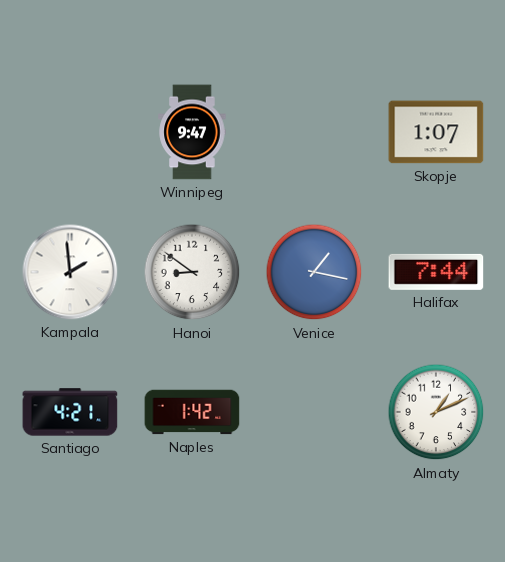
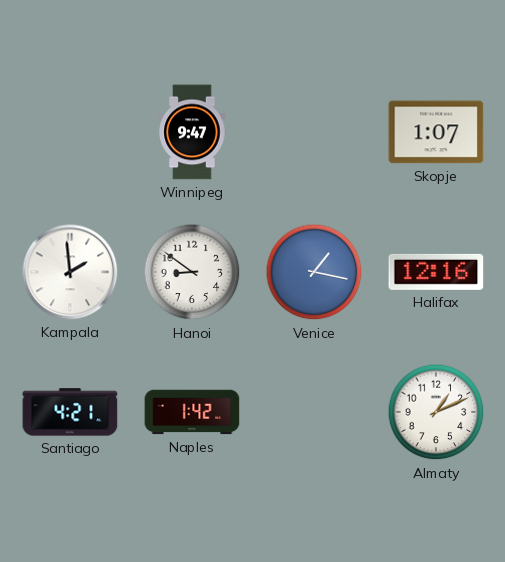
Halifax: 7:44 -> 12:16
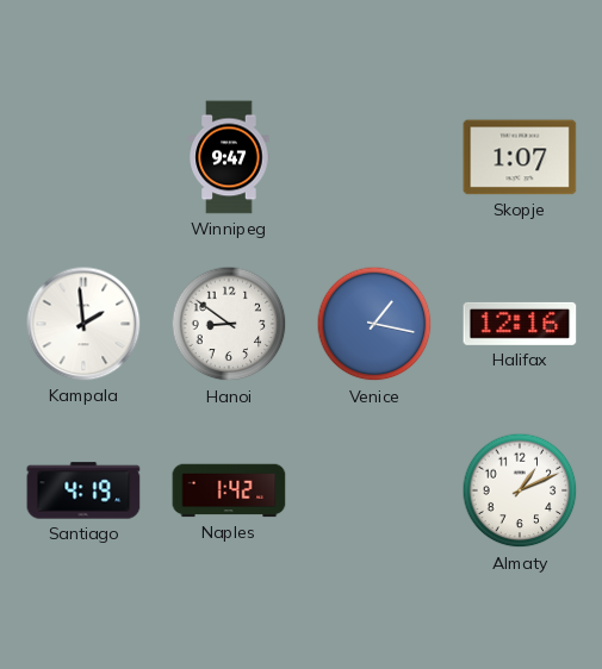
Santiago: 4:21 -> 4:19
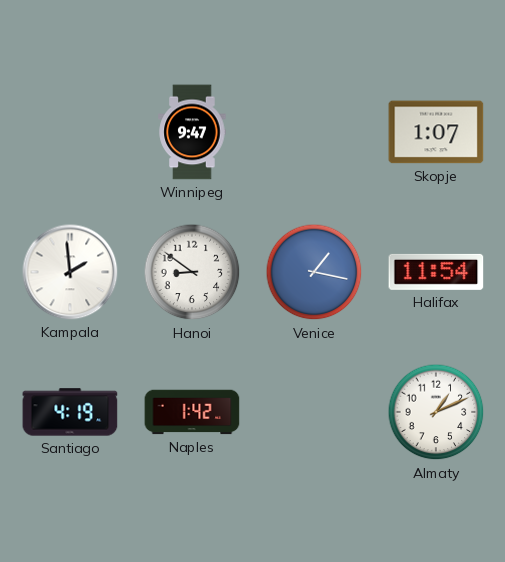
Halifax: 12:16 -> 11:54
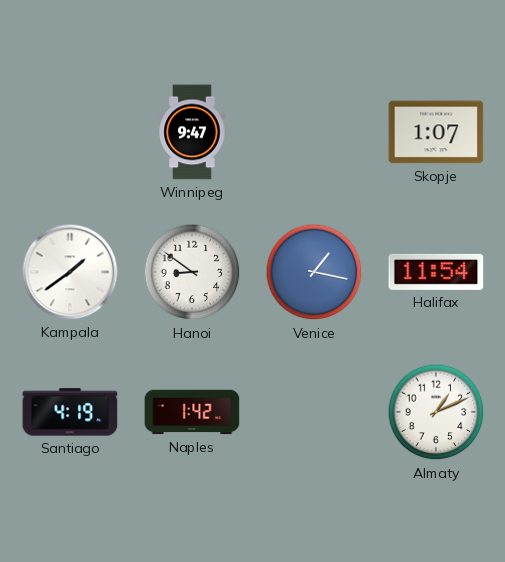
Kampala: 1:59 -> 1:39
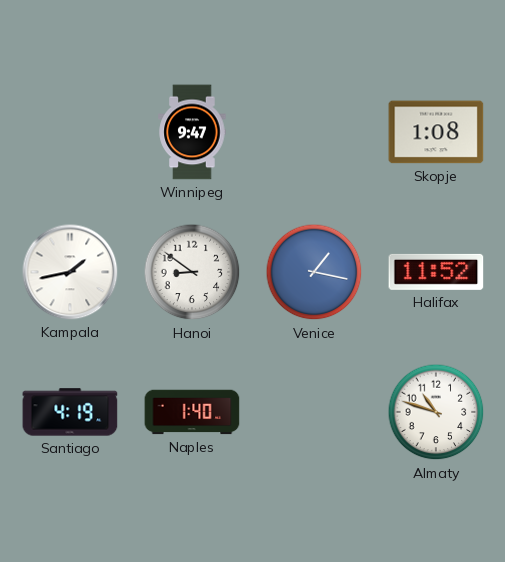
Skopje: 1:07 -> 1:08
Kampala: 1:39 -> 1:43
Halifax: 11:54 -> 11:52
Naples: 1:42 -> 1:40
Almaty: 1:11 -> 10:48
